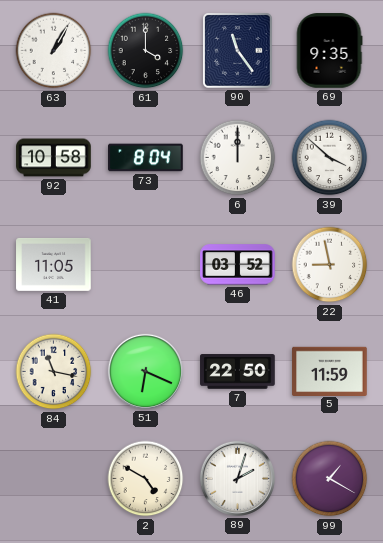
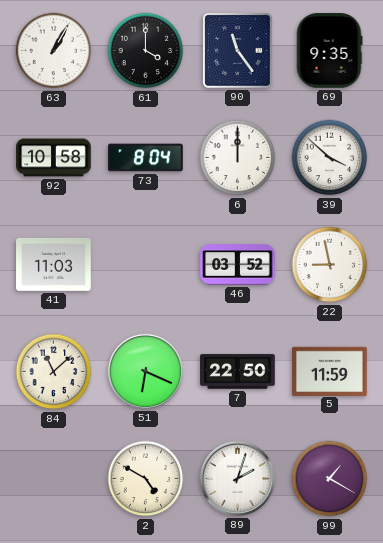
41: 11:05 -> 11:03
84: 11:17 -> 11:08
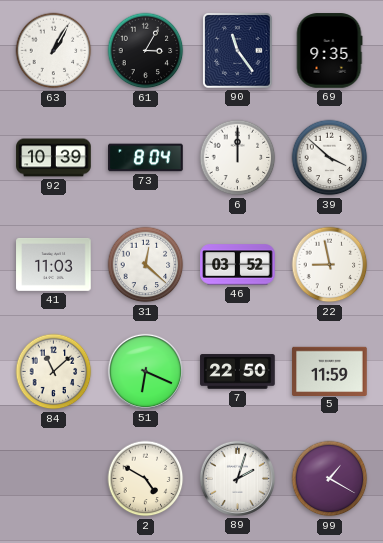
61: 4:00 -> 3:05
92: 10:58 -> 10:39
31: none -> 12:22
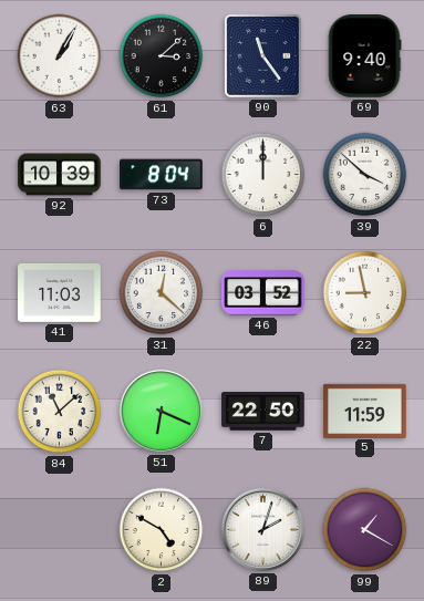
61: 3:05 -> 3:08
69: 9:35 -> 9:40
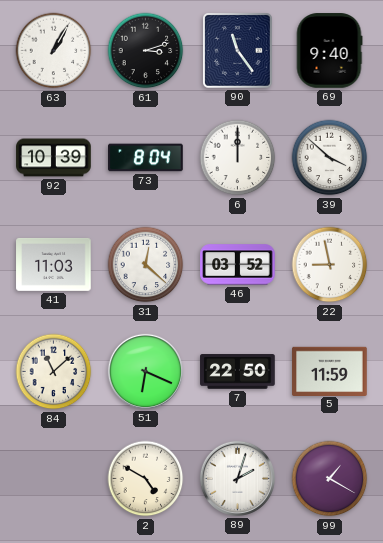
61: 3:08 -> 3:12
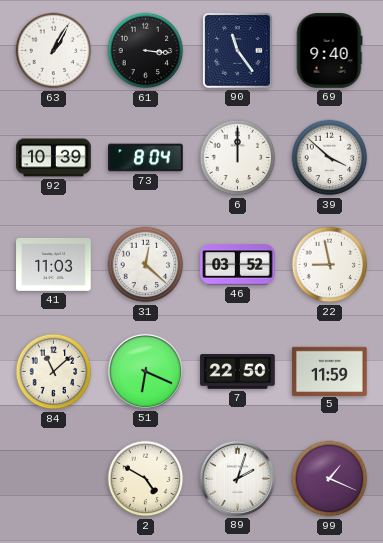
61: 3:12 -> 3:16
99: 1:20 -> 1:19
